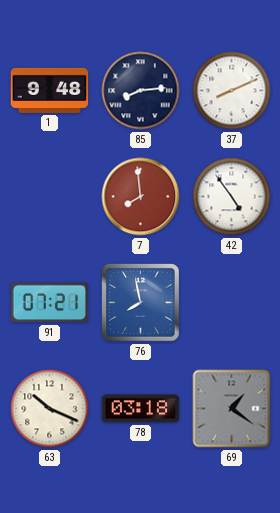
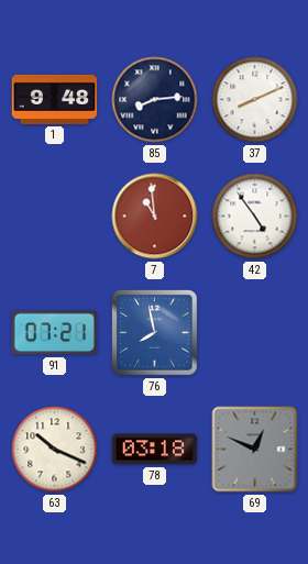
7: 7:59 -> 10:59
69: 1:21 -> 12:49
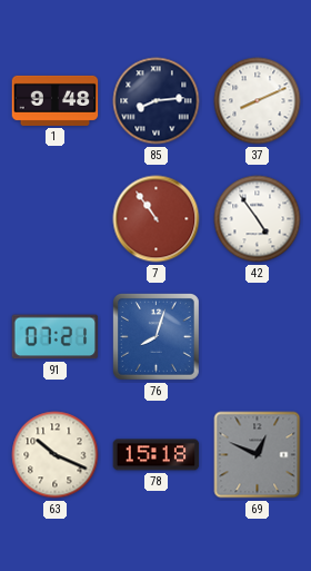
7: 10:59 -> 10:54
76: 7:58 -> 8:03
78: 03:18 -> 15:18
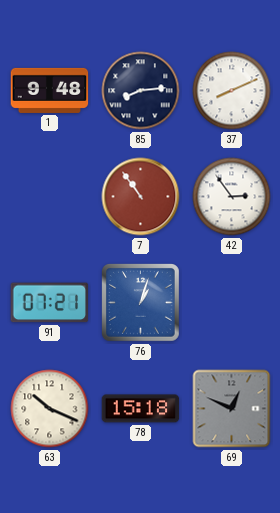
42: 4:54 -> 2:54
76: 8:03 -> 1:03
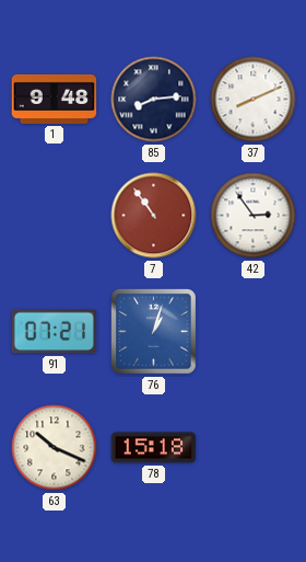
69: 12:49 -> none
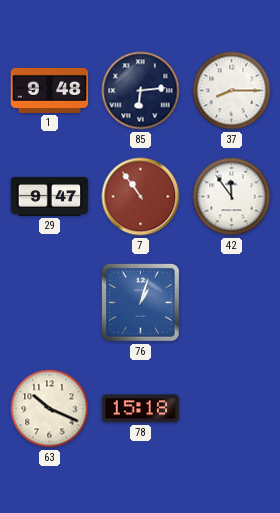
85: 8:14 -> 6:14
37: 8:11 -> 8:15
29: none -> 9:47
42: 2:54 -> 11:54
91: 07:21 -> none
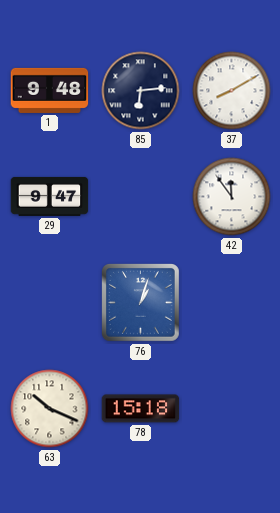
37: 8:15 -> 8:10
7: 10:54 -> none
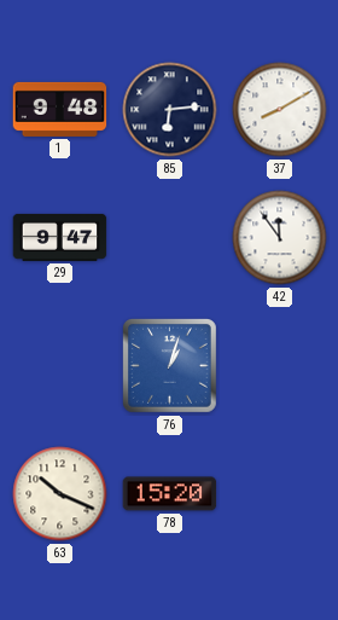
78: 15:18 -> 15:20
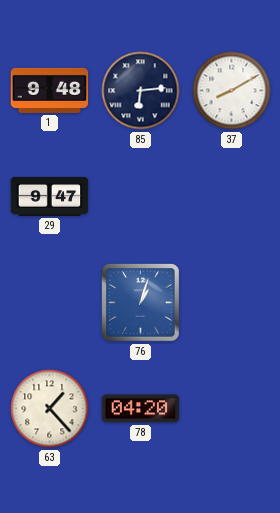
42: 11:54 -> none
63: 10:19 -> 1:23
78: 15:20 -> 04:20
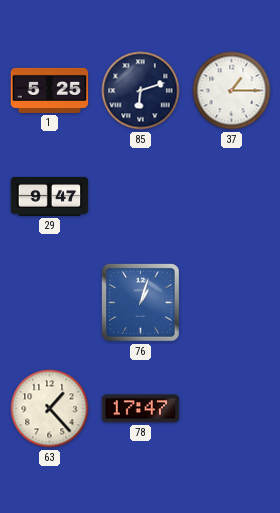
1: 9:48 -> 5:25
85: 6:14 -> 6:12
37: 8:10 -> 1:15
78: 04:20 -> 17:47
